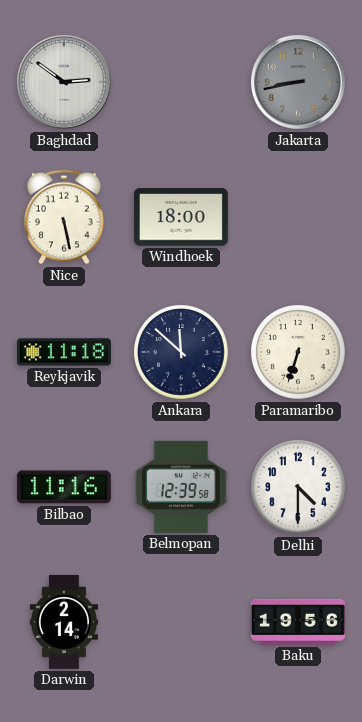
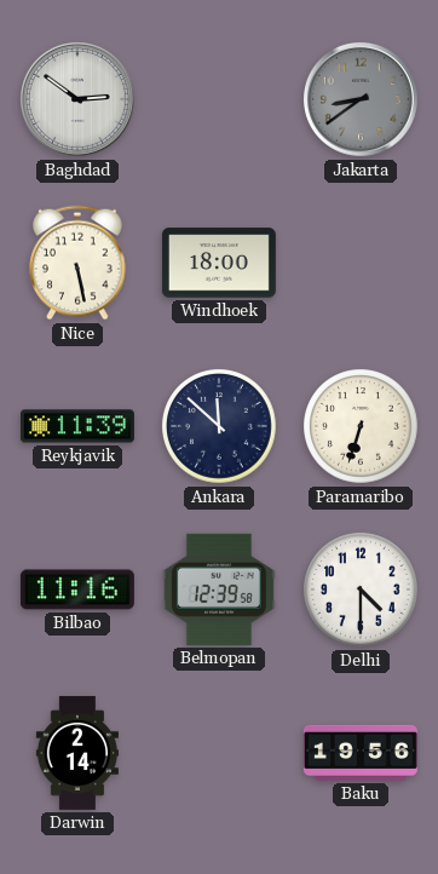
Jakarta: 8:43 -> 8:39
Reykjavik: 11:18 -> 11:39
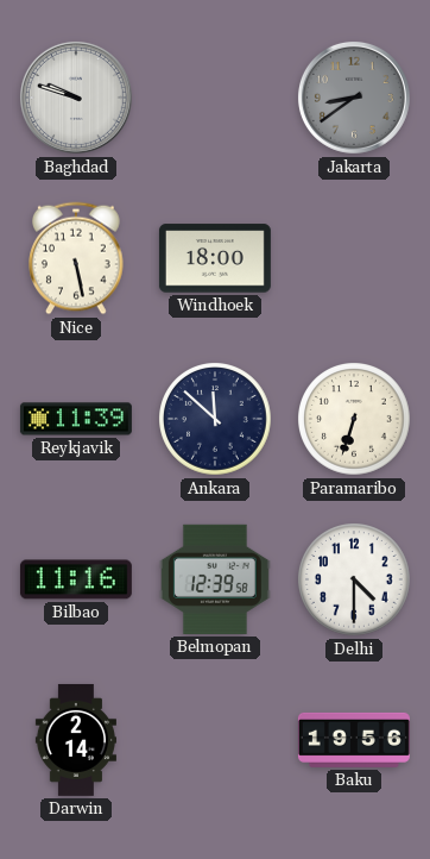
Baghdad: 2:51 -> 9:48
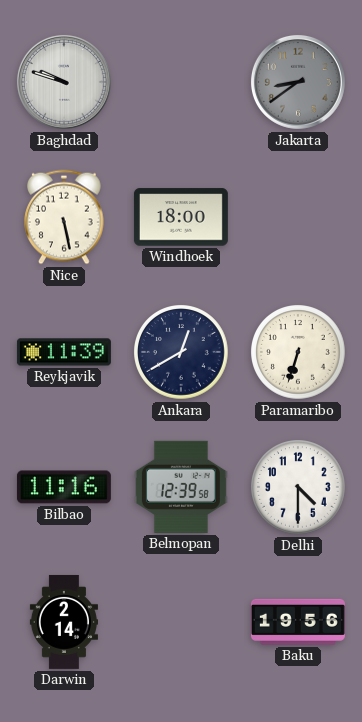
Ankara: 11:52 -> 12:40
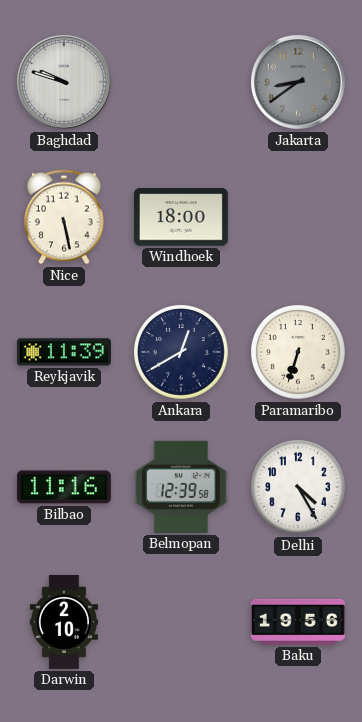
Delhi: 4:30 -> 4:25
Darwin: 2:14 -> 2:10
